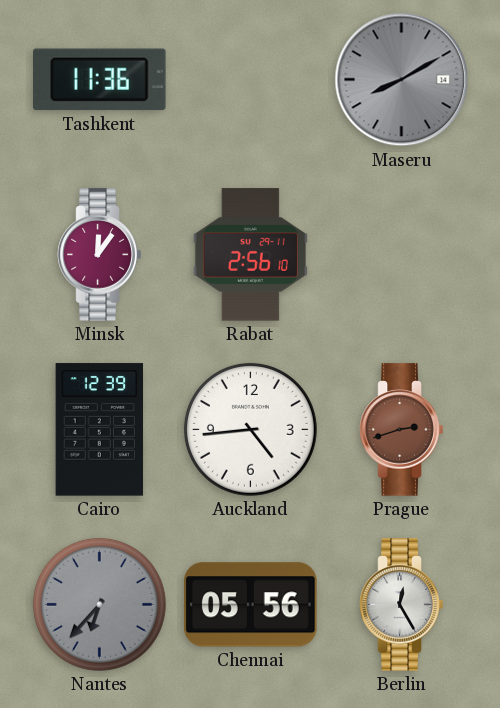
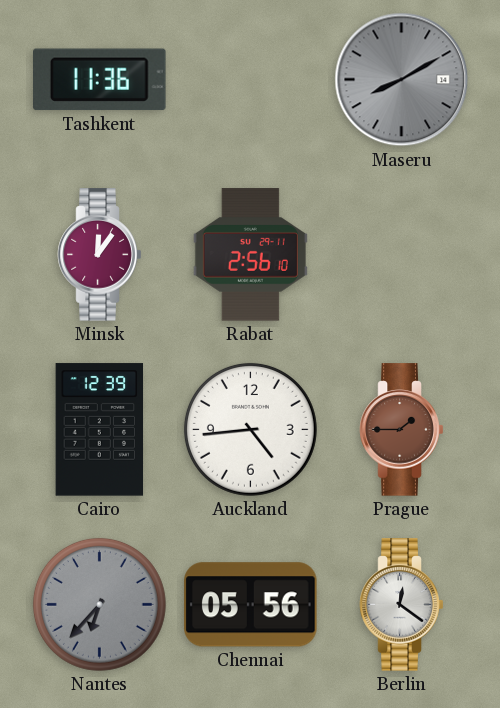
Prague: 2:42 -> 1:45
Berlin: 12:25 -> 12:21
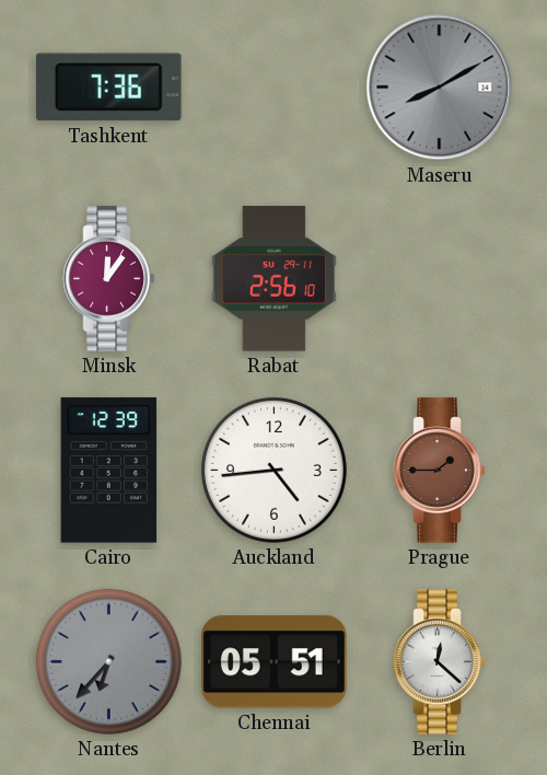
Tashkent: 11:36 -> 7:36
Chennai: 05:56 -> 05:51
Berlin: 12:21 -> 12:22
